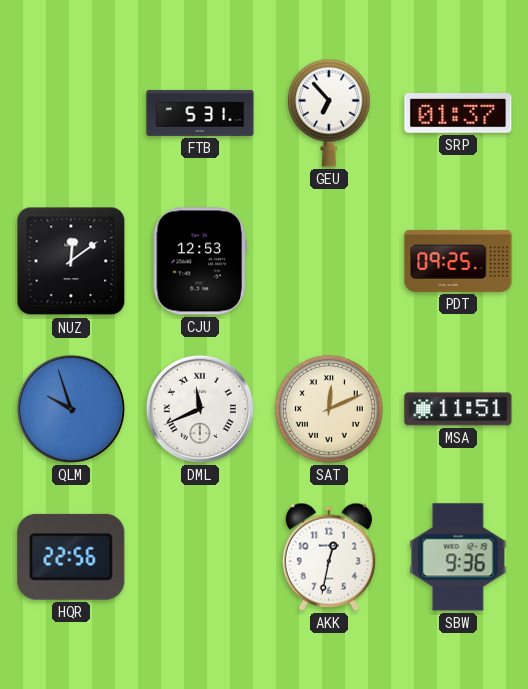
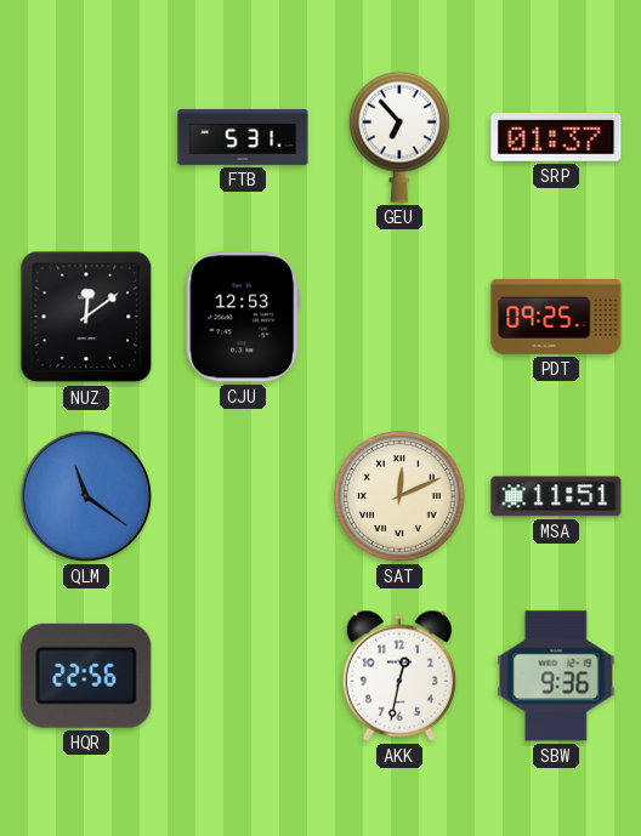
QLM: 9:57 -> 11:21
DML: 11:41 -> none
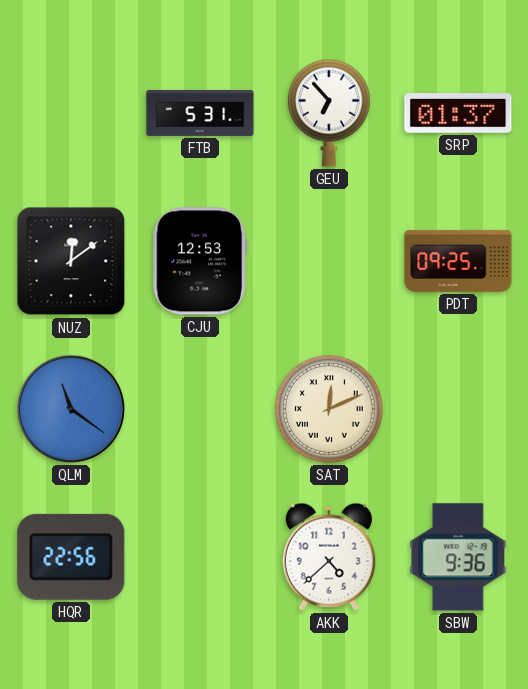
MSA: 11:51 -> none
AKK: 12:32 -> 4:38
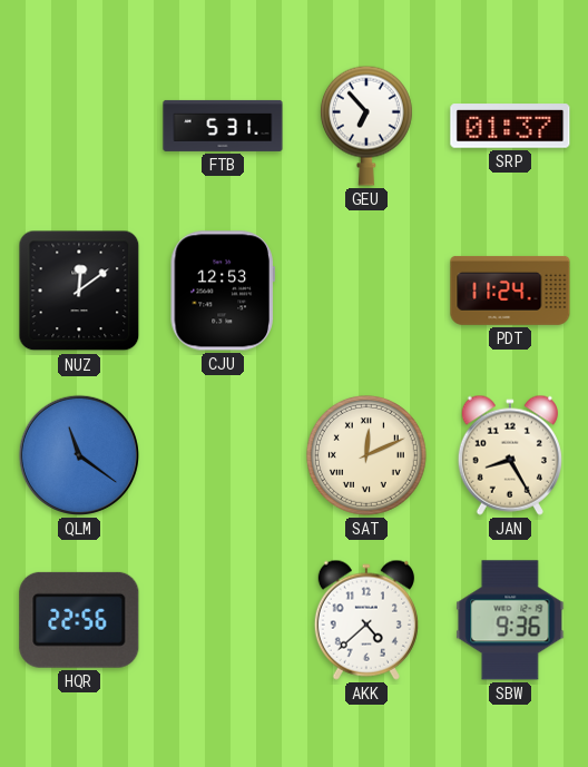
PDT: 09:25 -> 11:24
JAN: none -> 8:25
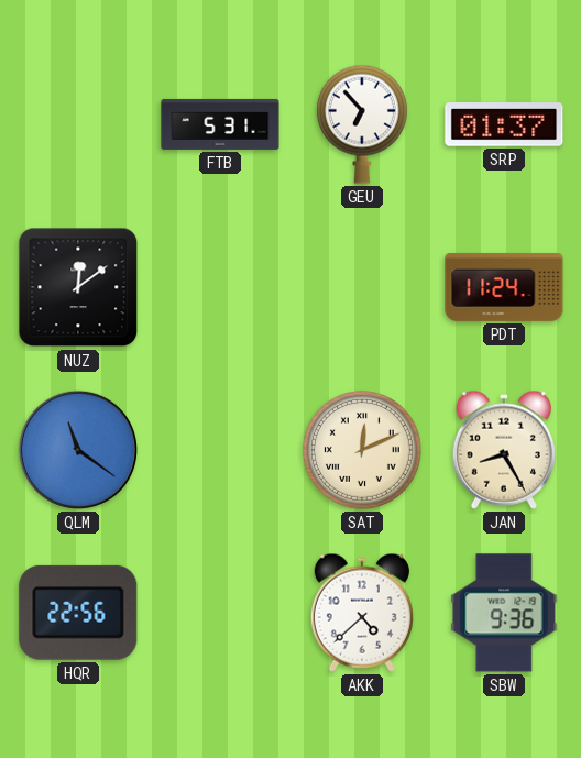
CJU: 12:53 -> none
